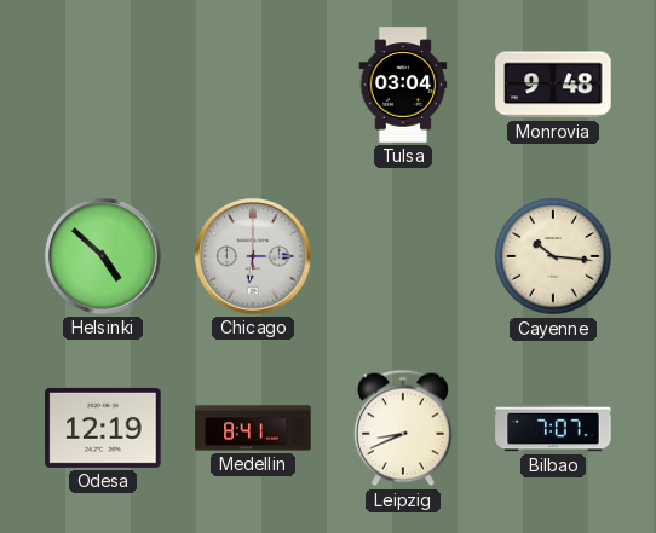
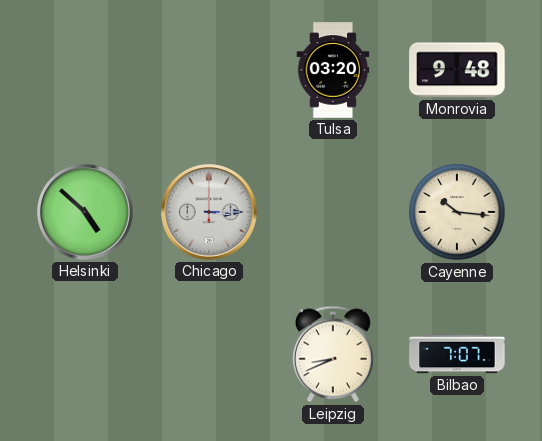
Tulsa: 03:04 -> 03:20
Chicago: 6:15 -> 3:15
Odesa: 12:19 -> none
Medellin: 8:41 -> none
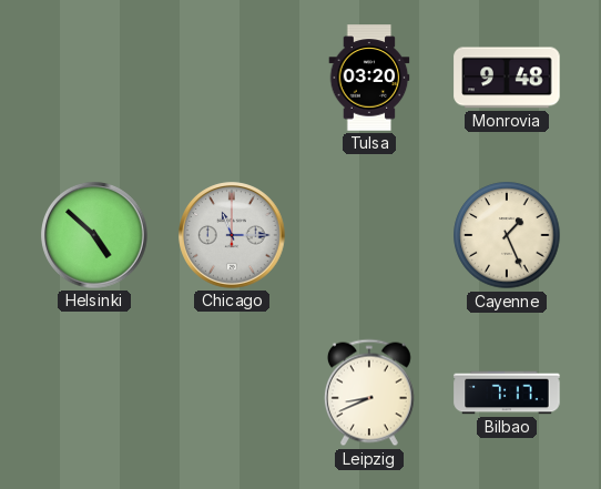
Chicago: 3:15 -> 11:15
Cayenne: 10:16 -> 1:26
Bilbao: 7:07 -> 7:17
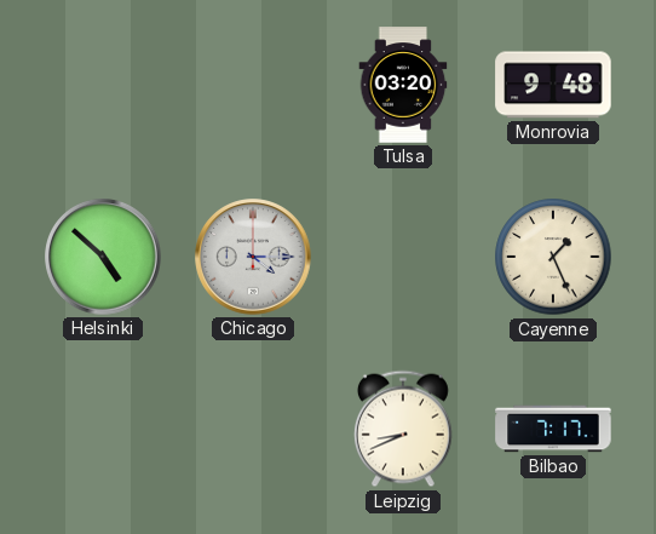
Chicago: 11:15 -> 4:15
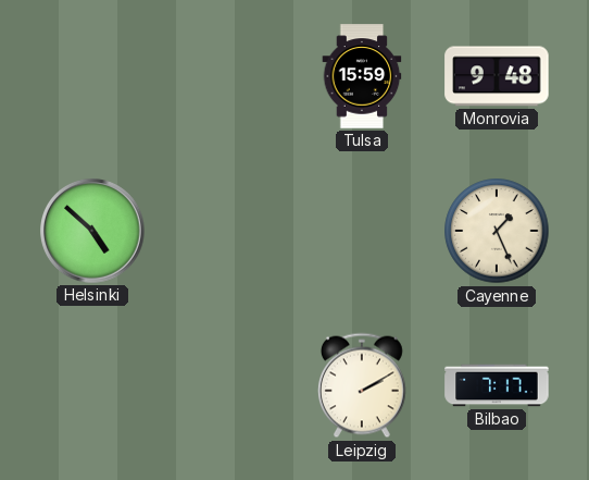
Tulsa: 03:20 -> 15:59
Chicago: 4:15 -> none
Leipzig: 8:41 -> 2:10
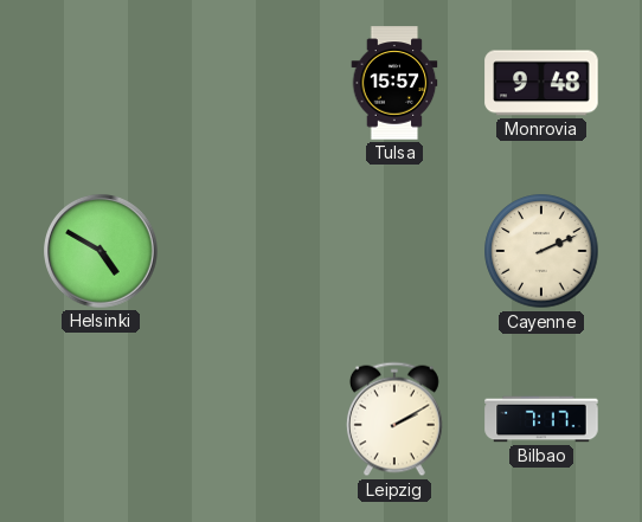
Tulsa: 15:59 -> 15:57
Helsinki: 4:52 -> 4:50
Cayenne: 1:26 -> 2:11
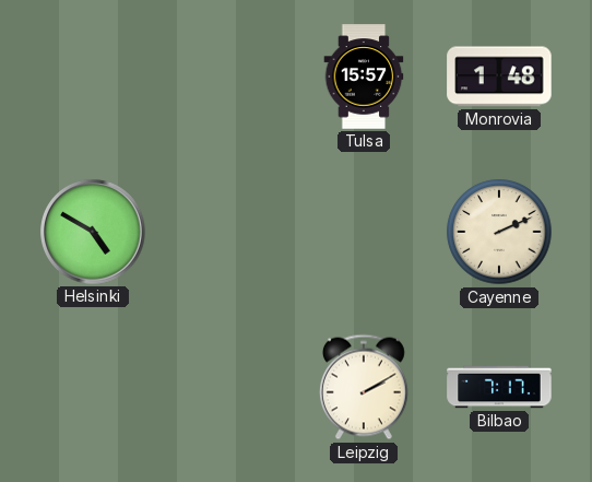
Monrovia: 9:48 -> 1:48
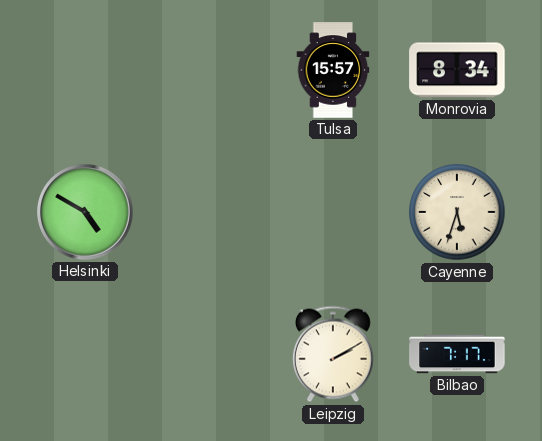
Monrovia: 1:48 -> 8:34
Cayenne: 2:11 -> 5:33
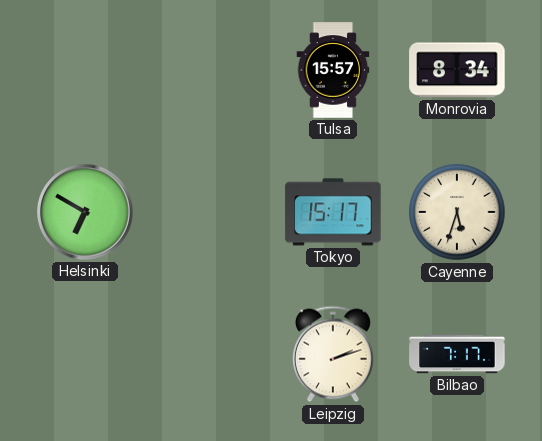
Helsinki: 4:50 -> 6:50
Tokyo: none -> 15:17
Leipzig: 2:10 -> 2:12
